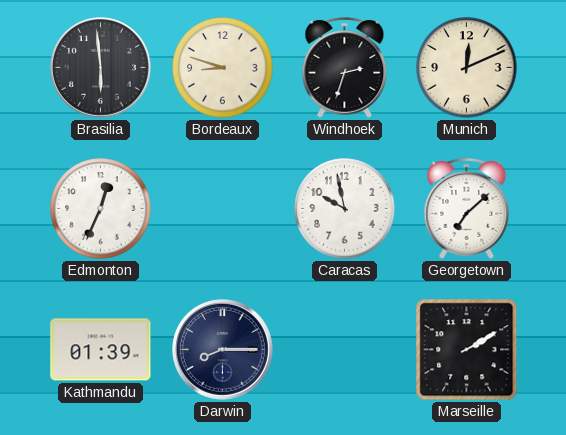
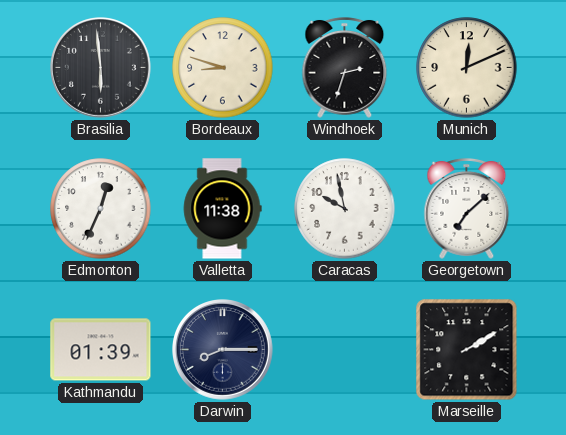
Valletta: none -> 11:38
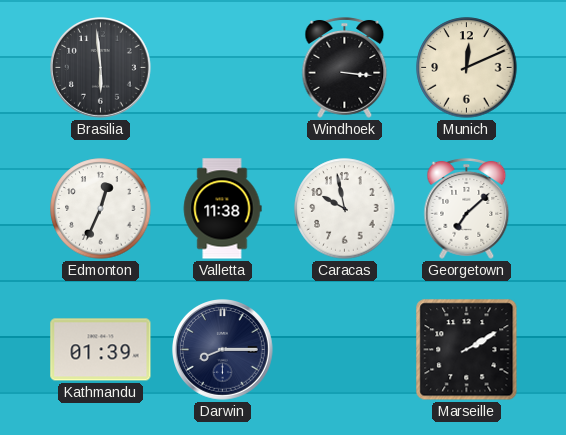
Bordeaux: 8:48 -> none
Windhoek: 2:33 -> 3:16
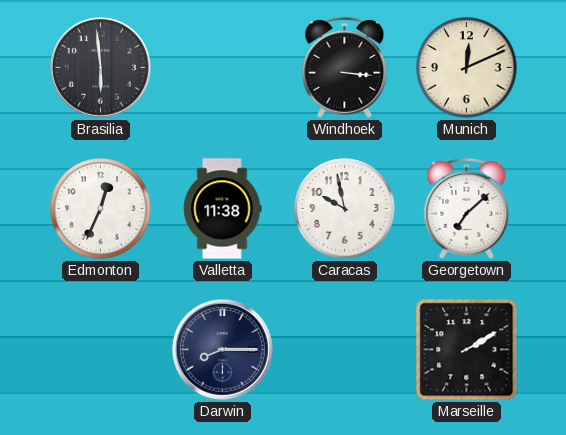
Kathmandu: 01:39 -> none
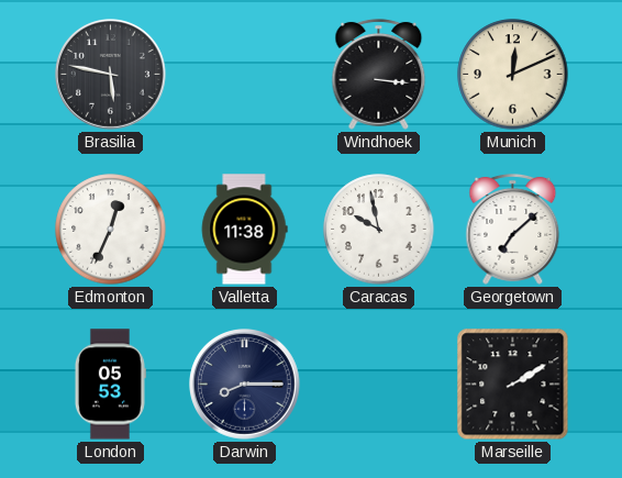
Brasilia: 5:59 -> 5:47
London: none -> 05:53
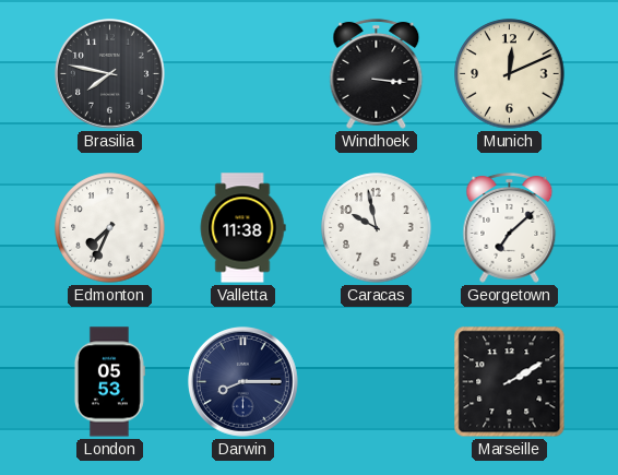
Brasilia: 5:47 -> 7:47
Edmonton: 12:34 -> 7:34
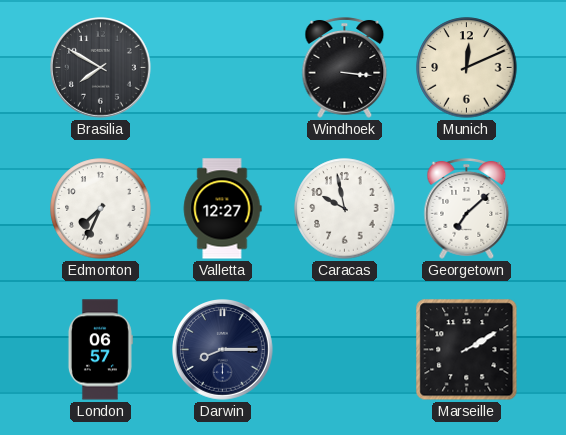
Brasilia: 7:47 -> 7:50
Valletta: 11:38 -> 12:27
London: 05:53 -> 06:57
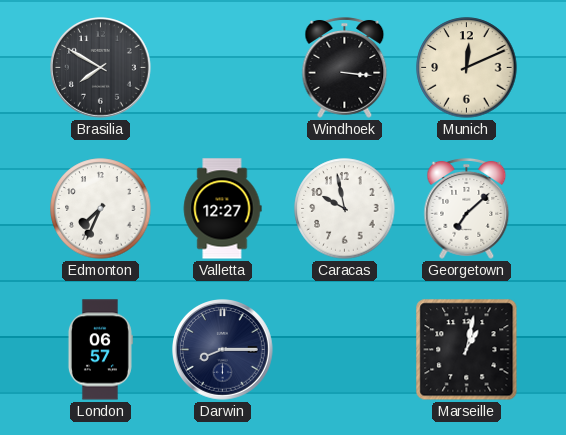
Marseille: 2:10 -> 1:02
